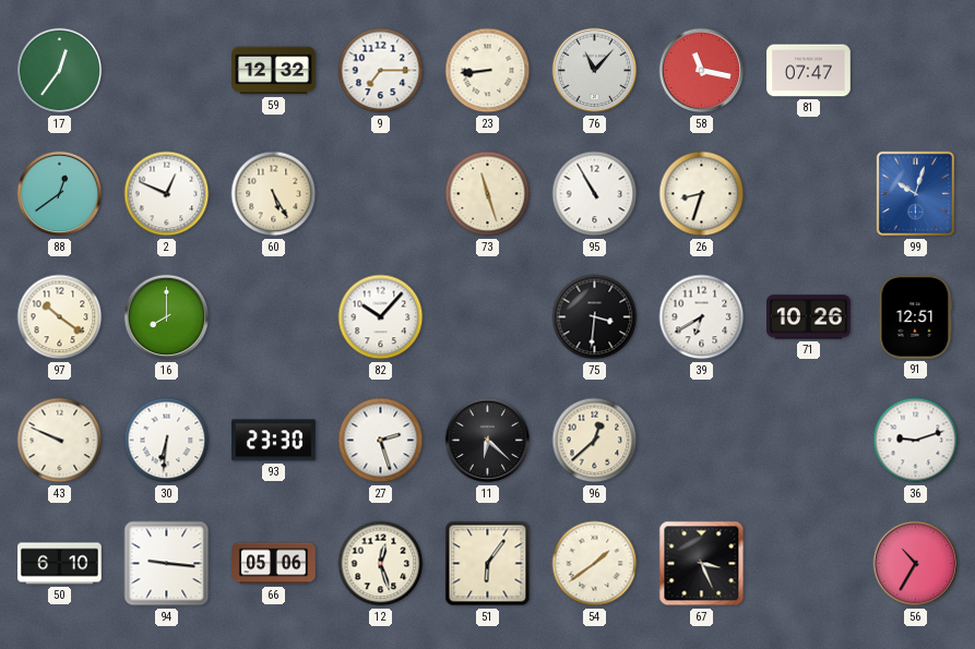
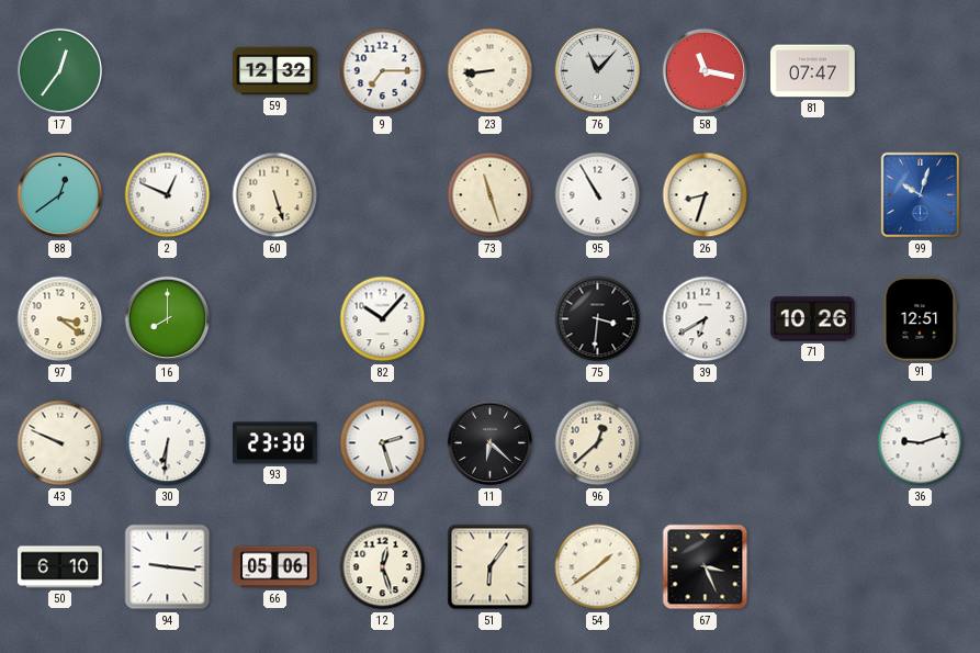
60: 5:25 -> 5:27
97: 10:21 -> 3:21
56: 10:35 -> none
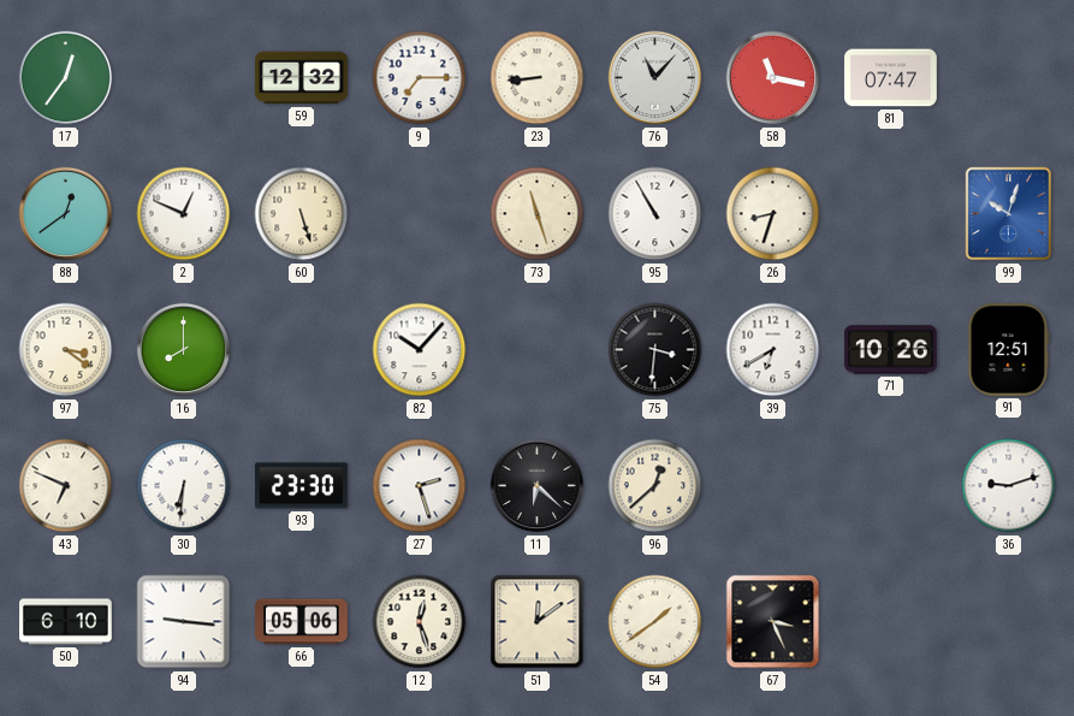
43: 9:49 -> 6:49
51: 6:06 -> 12:09
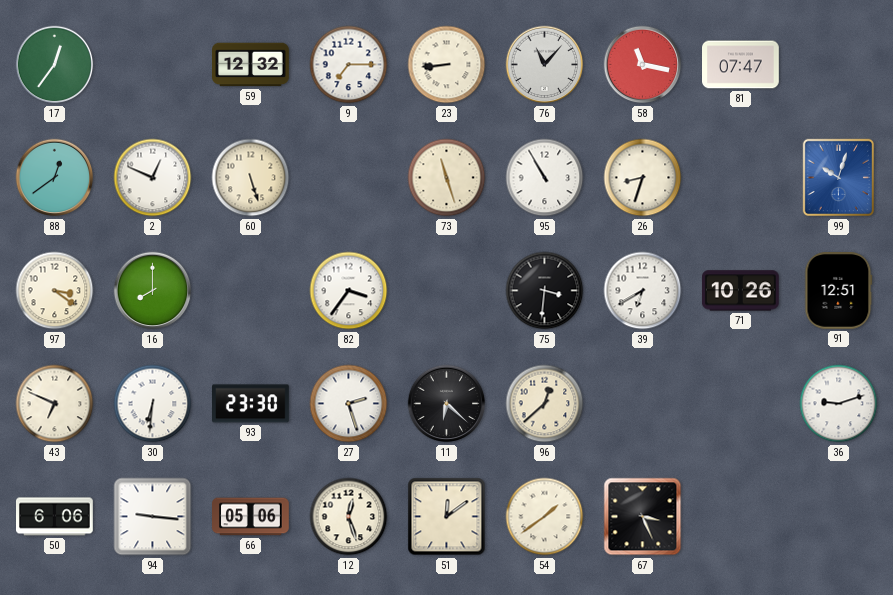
82: 10:07 -> 3:36
50: 6:10 -> 6:06
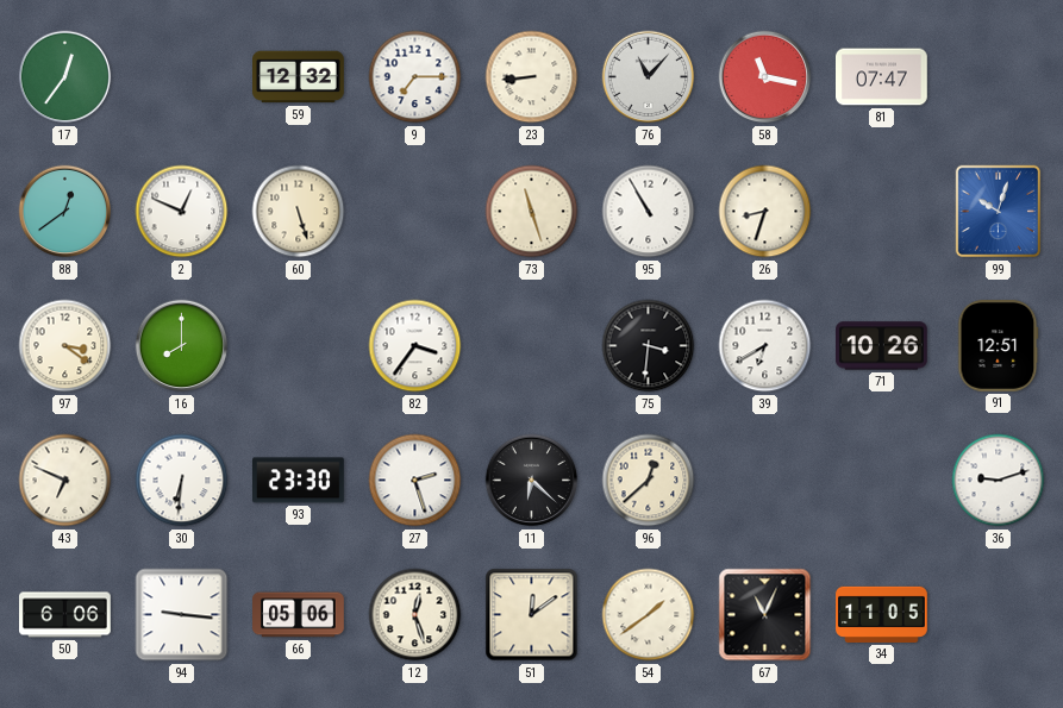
67: 3:26 -> 11:04
34: none -> 11:05
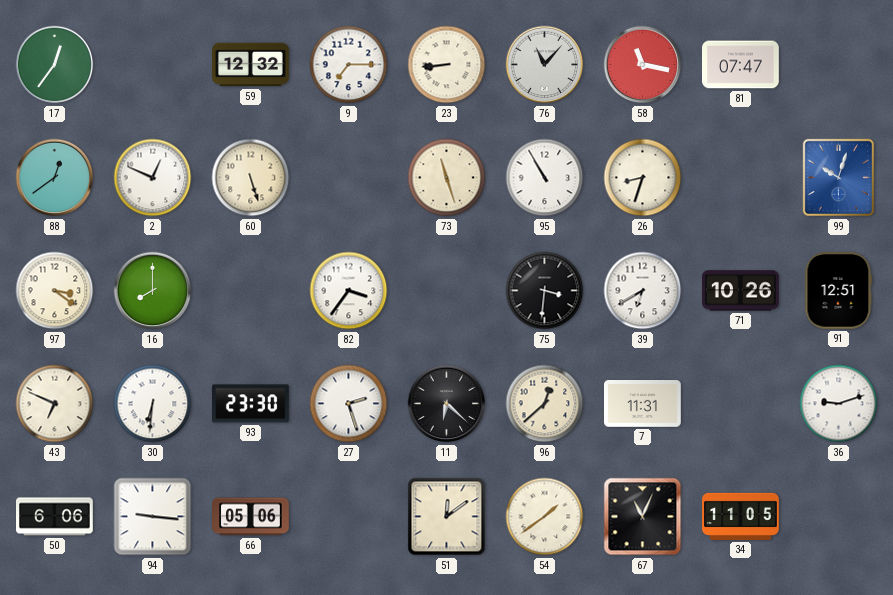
7: none -> 11:31
12: 12:27 -> none
